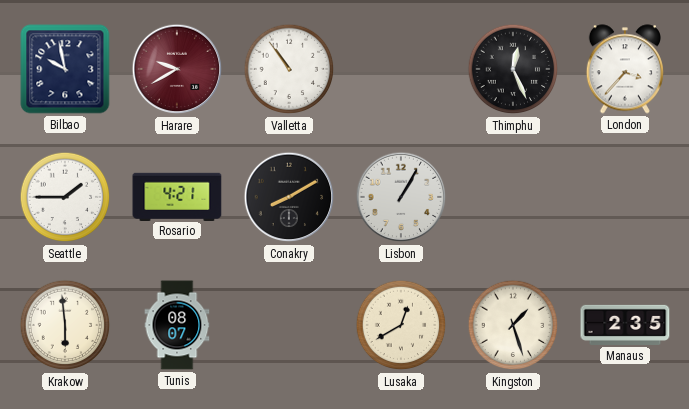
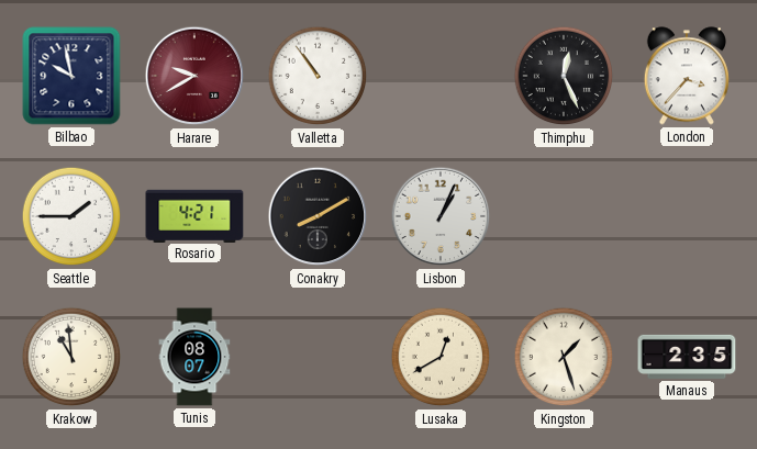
Lisbon: 1:05 -> 1:04
Krakow: 5:59 -> 10:59
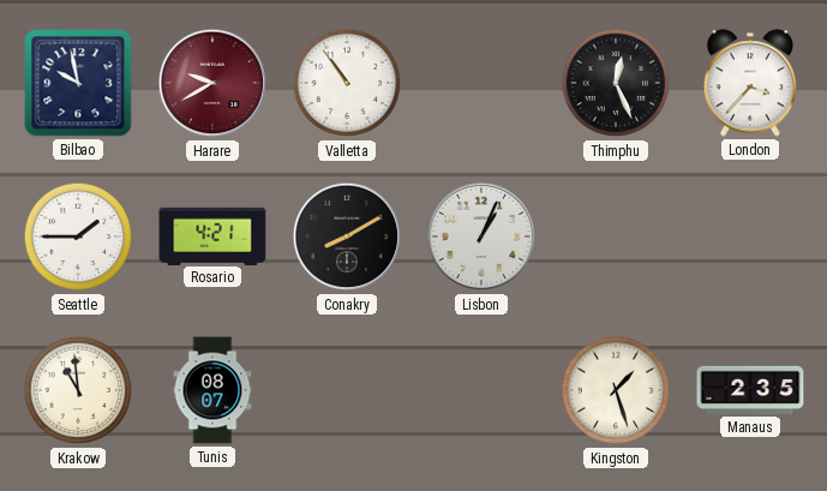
Lusaka: 12:40 -> none
